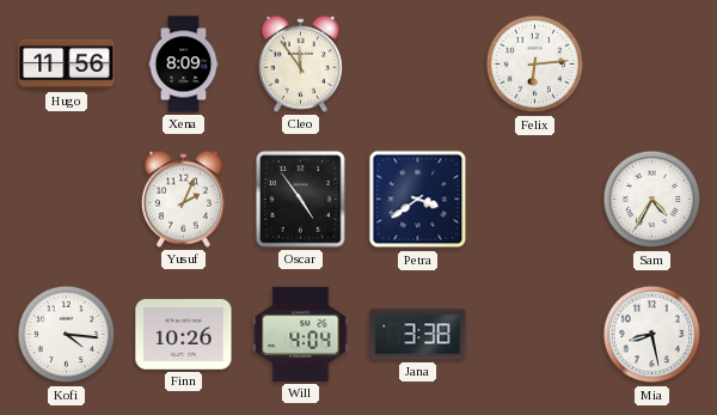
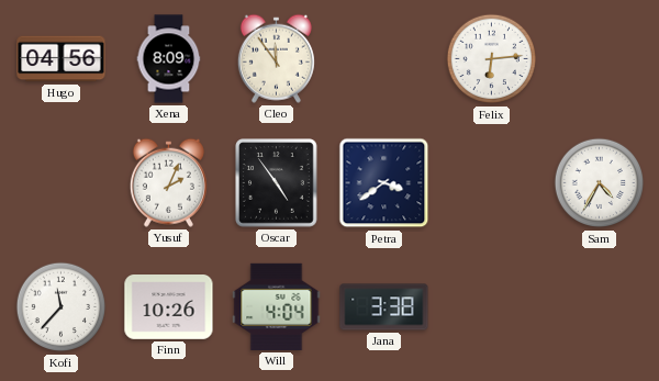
Hugo: 11:56 -> 04:56
Kofi: 4:16 -> 11:37
Mia: 8:28 -> none
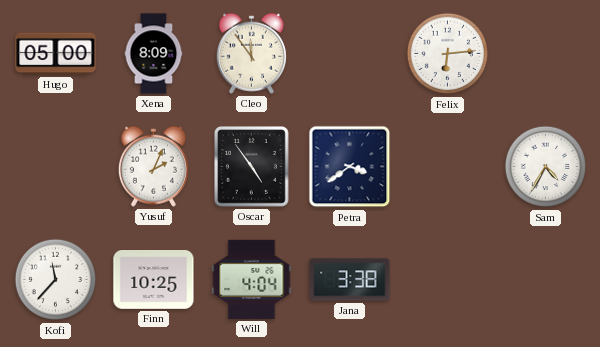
Hugo: 04:56 -> 05:00
Finn: 10:26 -> 10:25
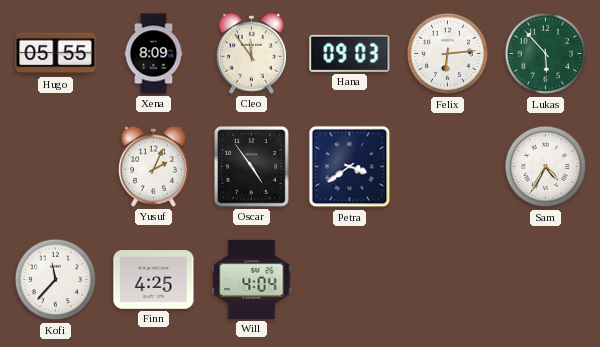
Hugo: 05:00 -> 05:55
Hana: none -> 09:03
Lukas: none -> 5:53
Finn: 10:25 -> 4:25
Jana: 3:38 -> none
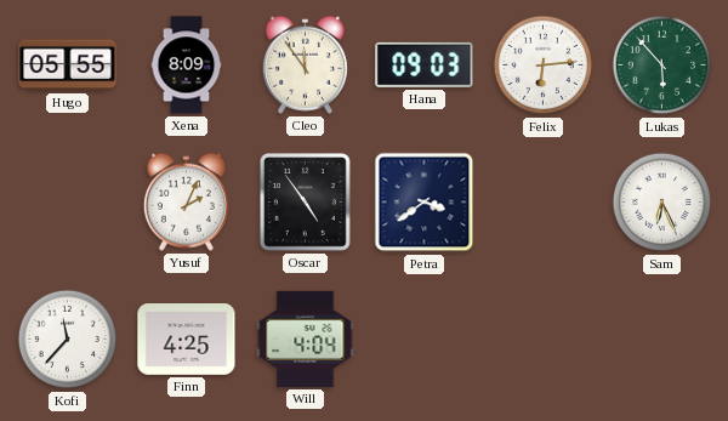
Sam: 4:35 -> 6:26
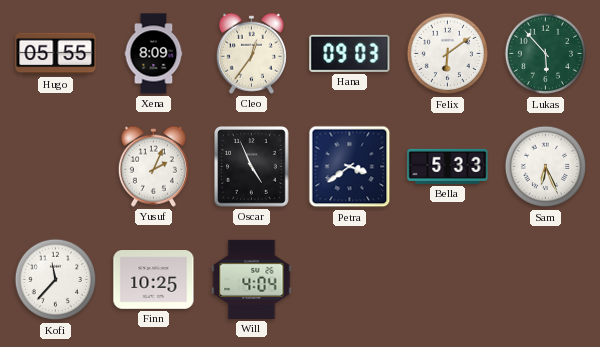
Cleo: 11:54 -> 12:36
Felix: 6:14 -> 6:09
Oscar: 4:54 -> 4:56
Bella: none -> 5:33
Finn: 4:25 -> 10:25
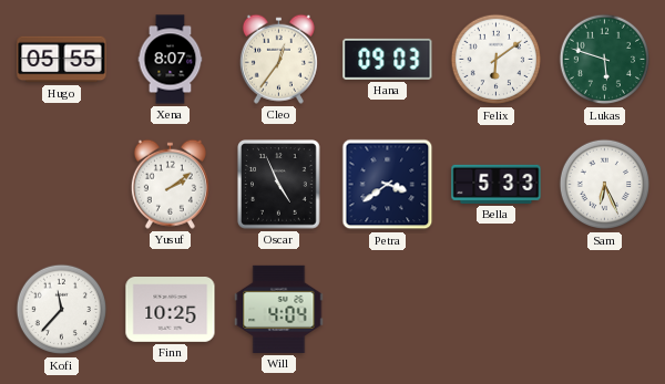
Xena: 8:09 -> 8:07
Lukas: 5:53 -> 5:48
Yusuf: 2:04 -> 2:09
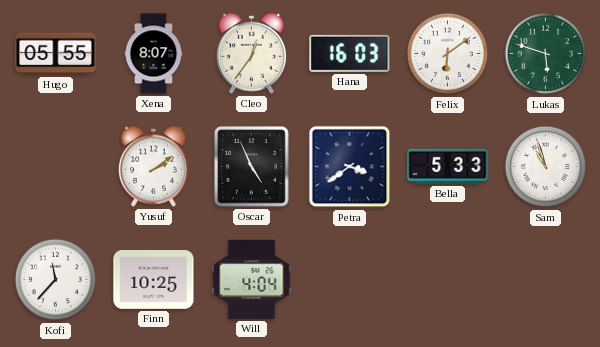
Hana: 09:03 -> 16:03
Sam: 6:26 -> 10:57
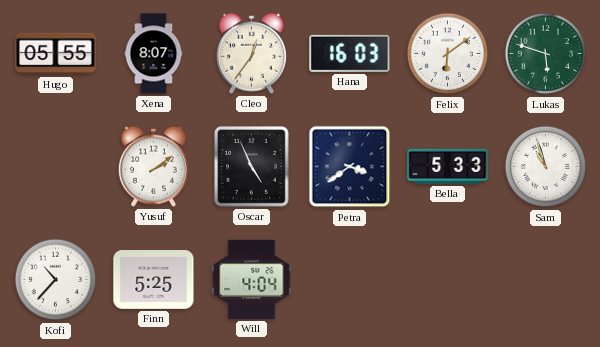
Kofi: 11:37 -> 10:37
Finn: 10:25 -> 5:25
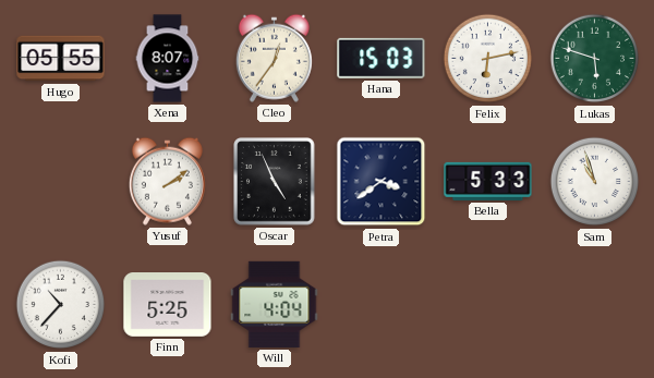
Hana: 16:03 -> 15:03
Felix: 6:09 -> 6:13
